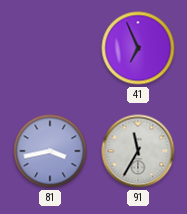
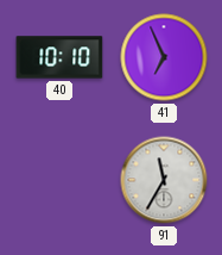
40: none -> 10:10
81: 3:43 -> none
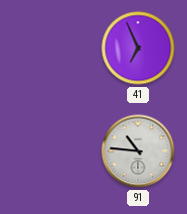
40: 10:10 -> none
91: 11:35 -> 10:46
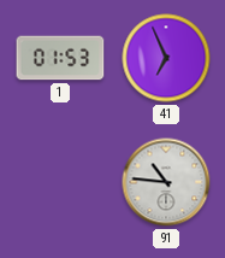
1: none -> 01:53
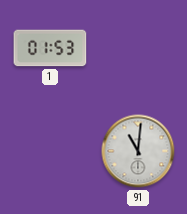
41: 6:56 -> none
91: 10:46 -> 11:01
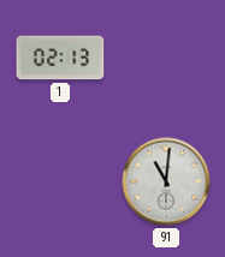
1: 01:53 -> 02:13
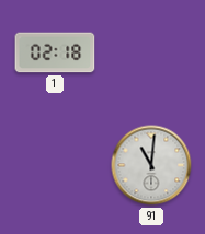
1: 02:13 -> 02:18
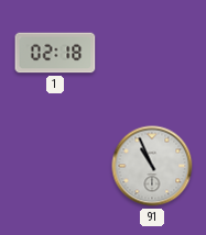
91: 11:01 -> 10:56
